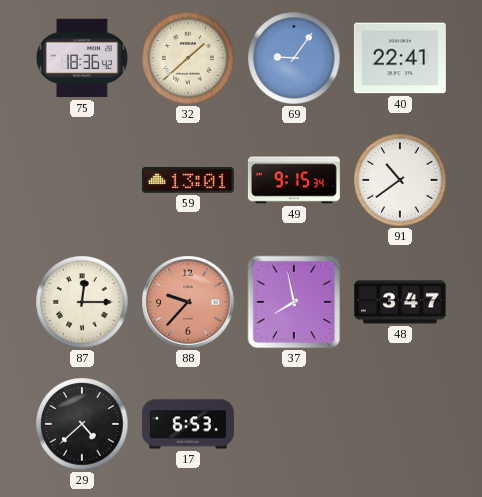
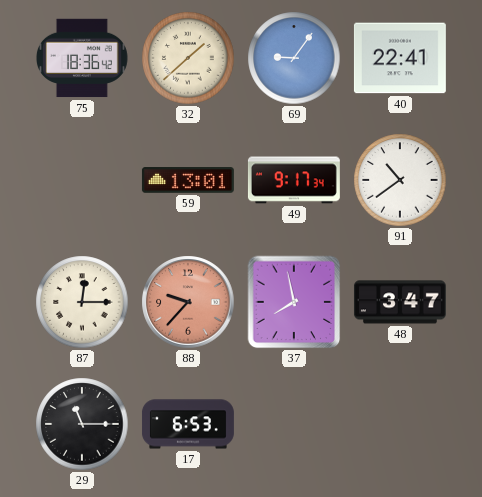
49: 9:15 -> 9:17
29: 4:38 -> 11:15
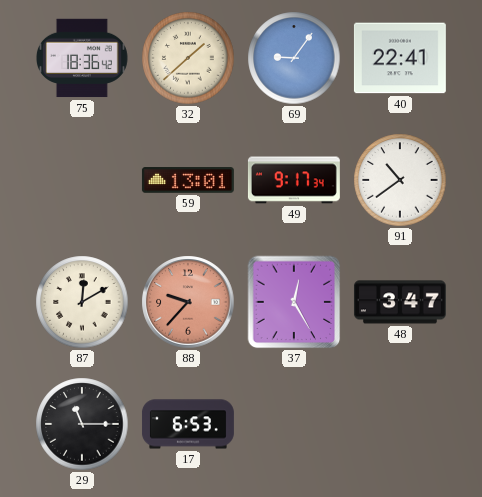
87: 12:15 -> 12:10
37: 7:58 -> 12:25
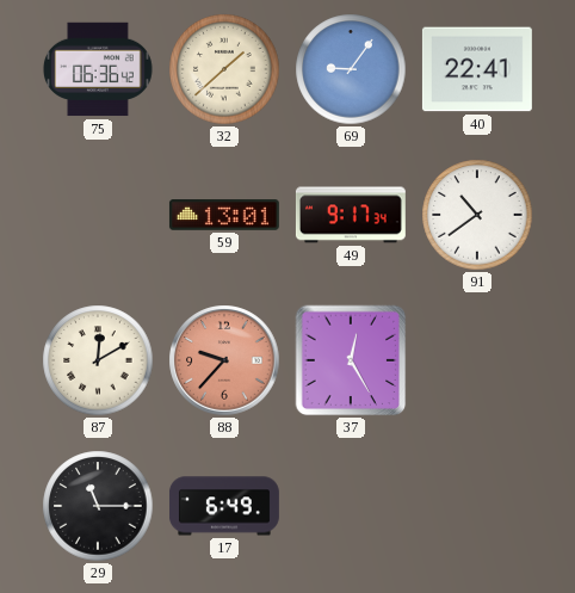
75: 18:36 -> 06:36
48: 3:47 -> none
17: 6:53 -> 6:49
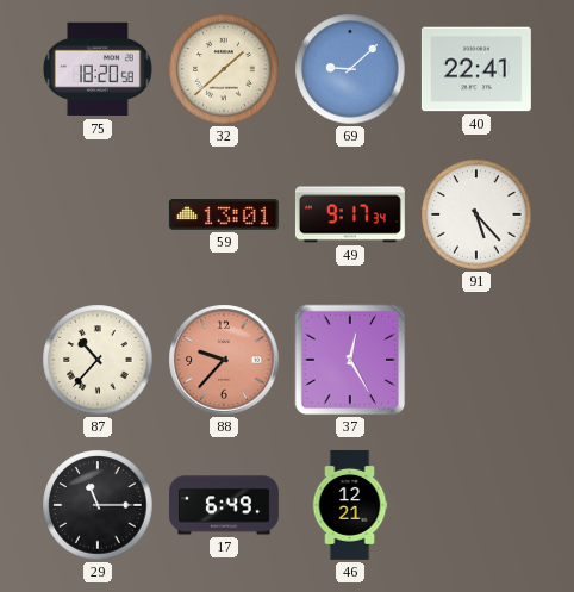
75: 06:36 -> 18:20
69: 9:06 -> 9:08
91: 10:39 -> 5:23
87: 12:10 -> 10:37
46: none -> 12:21
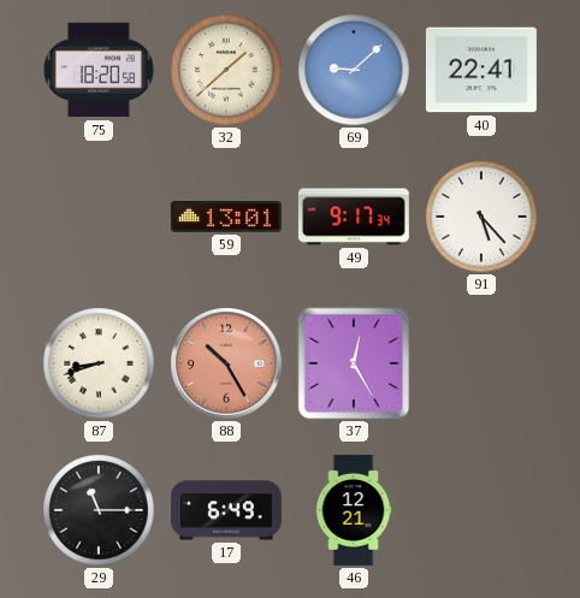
87: 10:37 -> 8:42
88: 9:37 -> 10:25
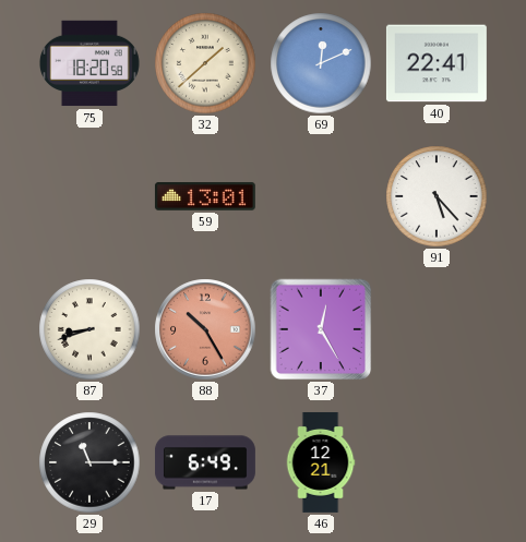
69: 9:08 -> 12:11
49: 9:17 -> none
